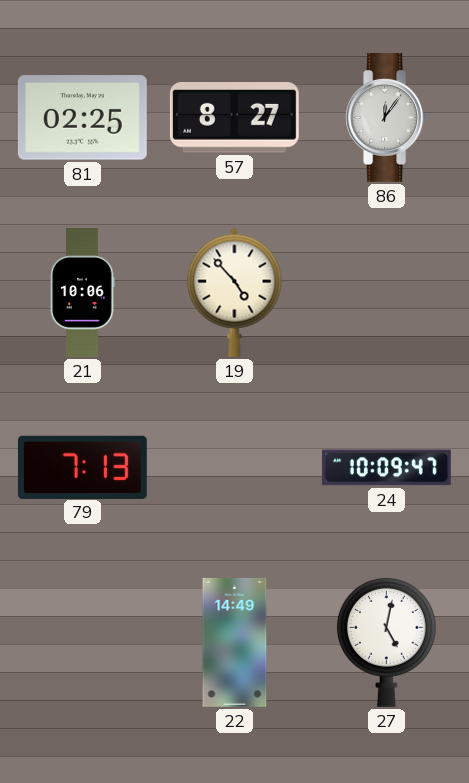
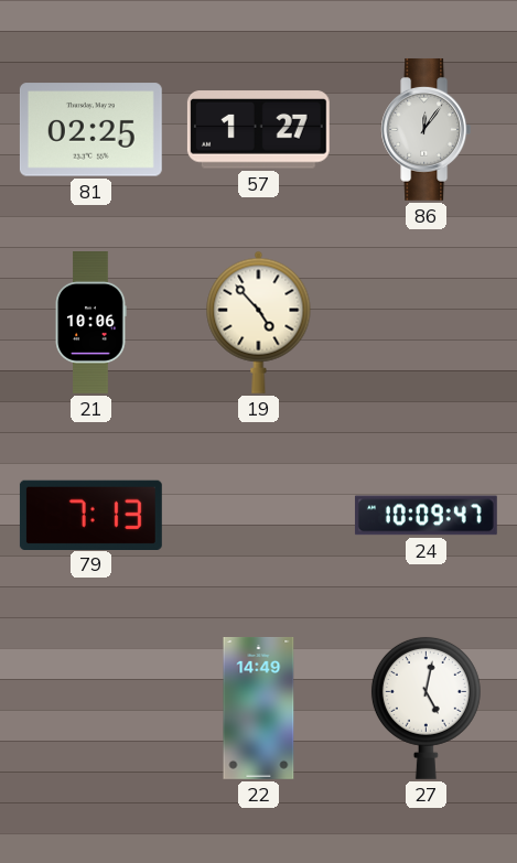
57: 8:27 -> 1:27
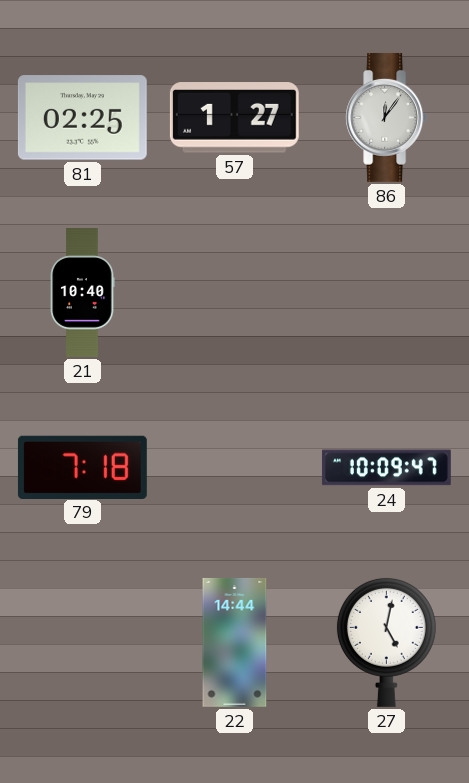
21: 10:06 -> 10:40
19: 4:53 -> none
79: 7:13 -> 7:18
22: 14:49 -> 14:44
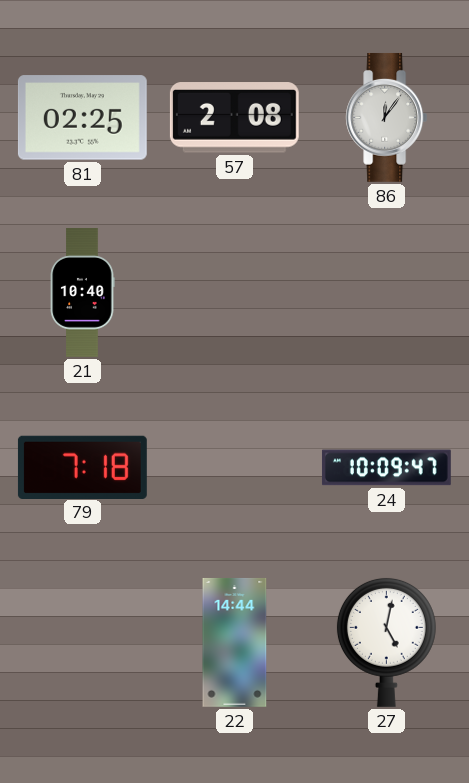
57: 1:27 -> 2:08
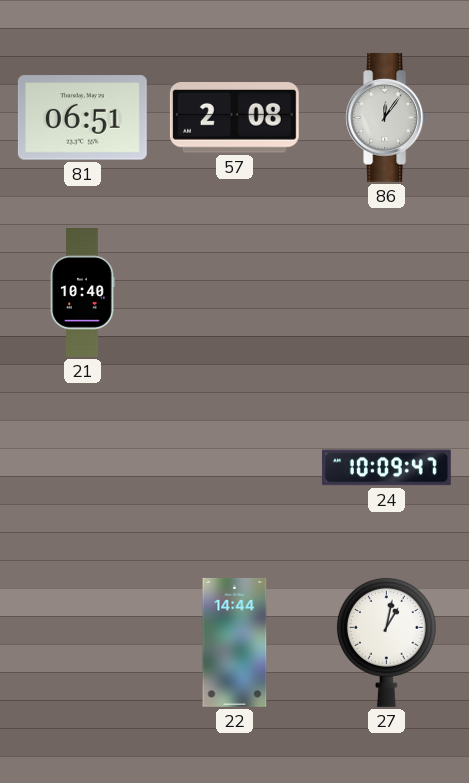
81: 02:25 -> 06:51
79: 7:18 -> none
27: 5:02 -> 1:02
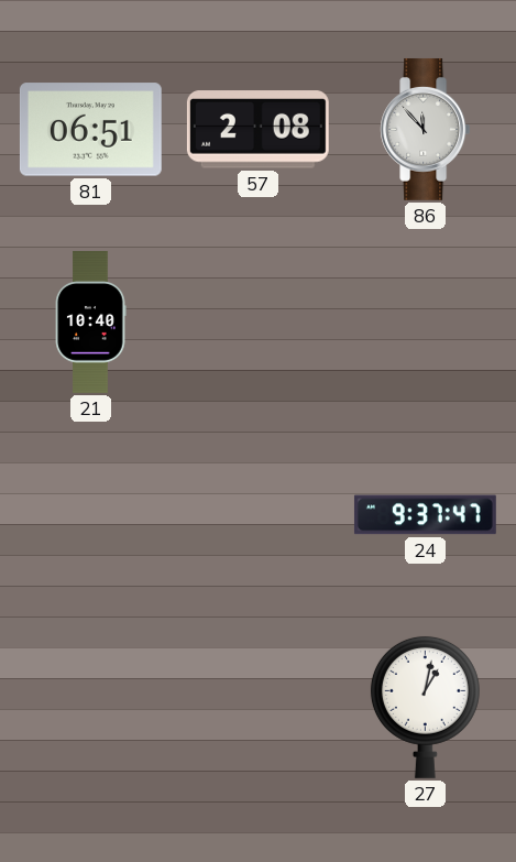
86: 12:06 -> 11:53
24: 10:09 -> 9:37
22: 14:44 -> none
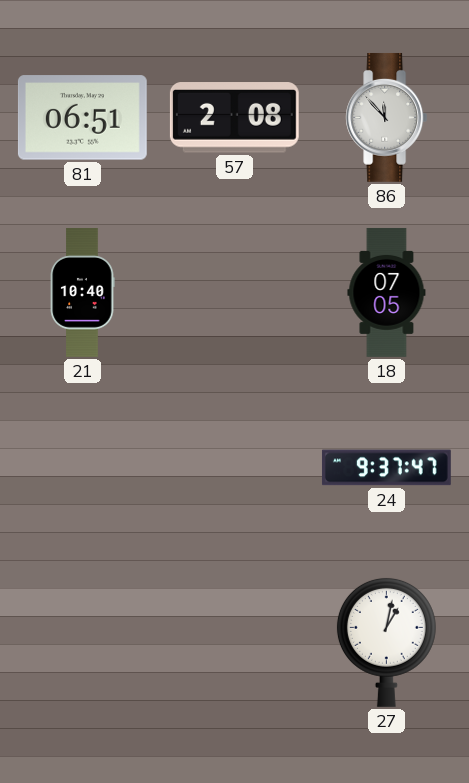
18: none -> 07:05
